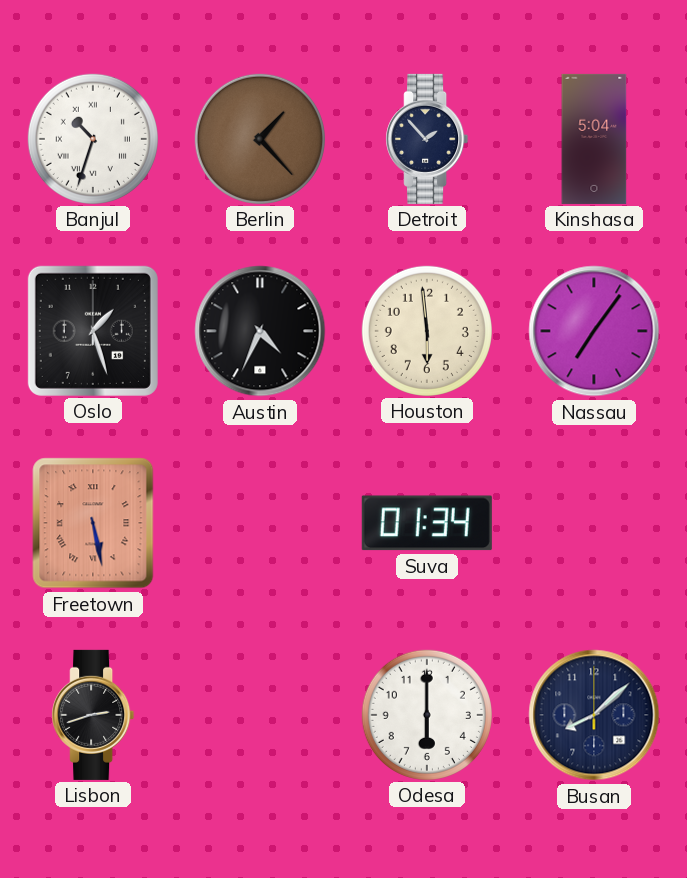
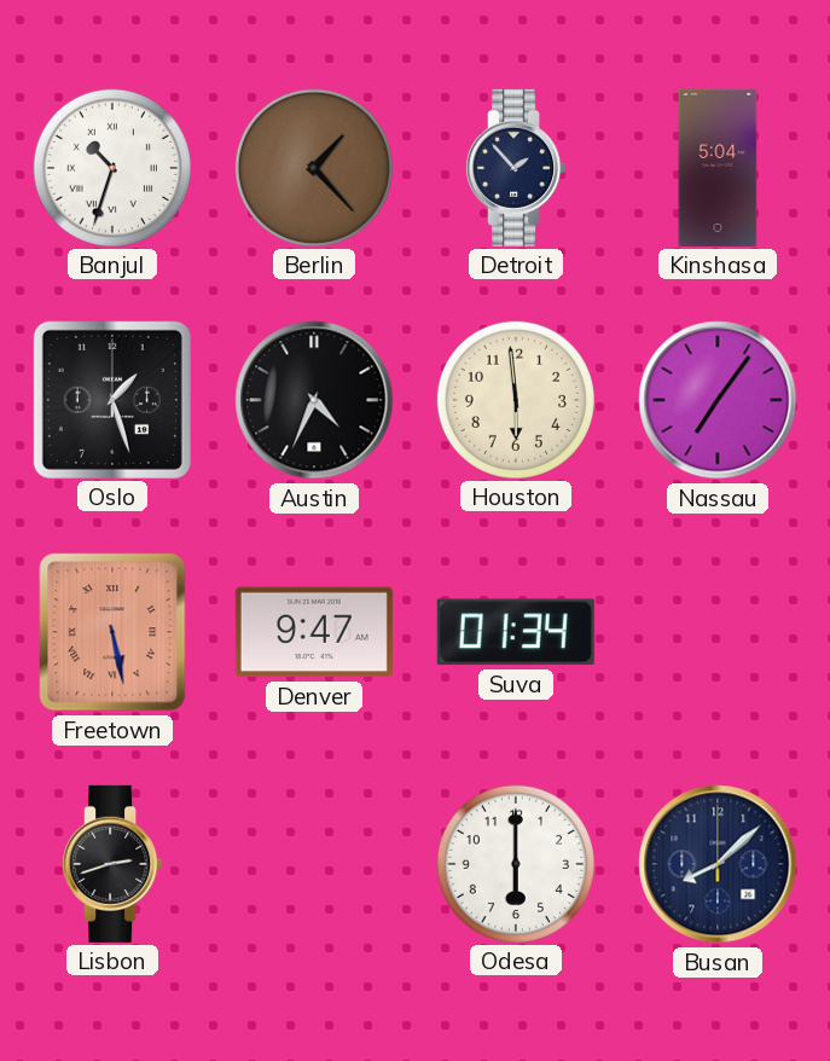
Denver: none -> 9:47
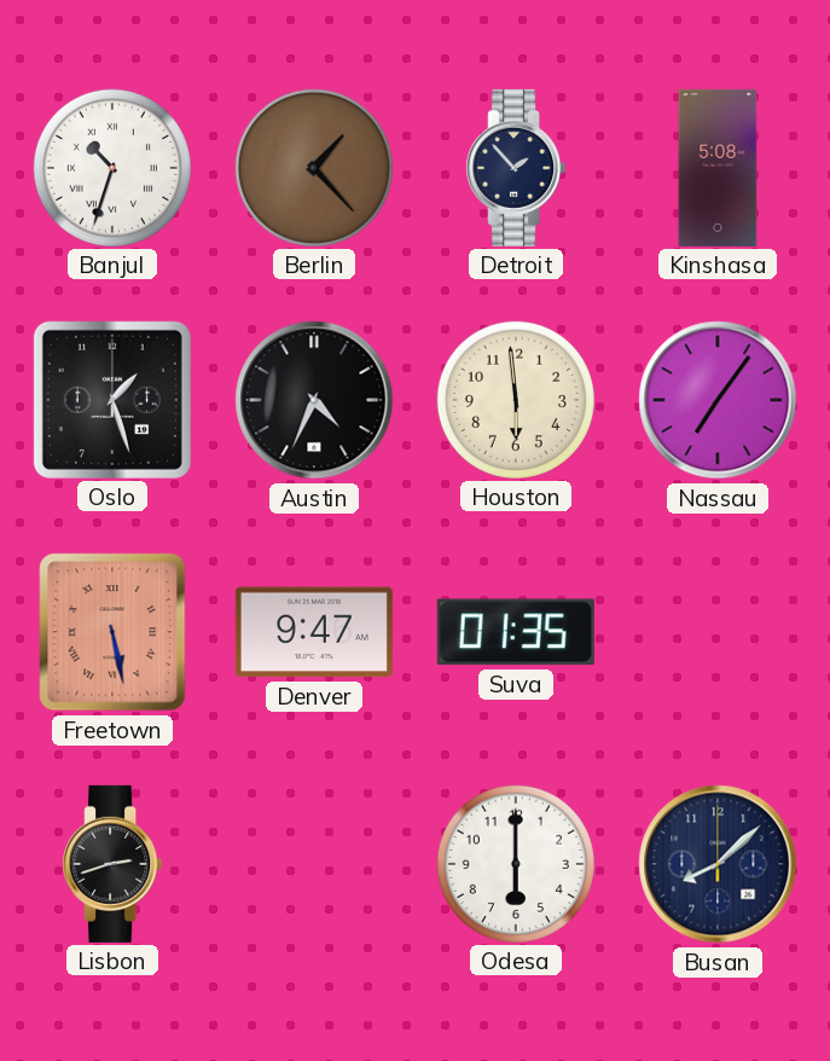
Kinshasa: 5:04 -> 5:08
Suva: 01:34 -> 01:35
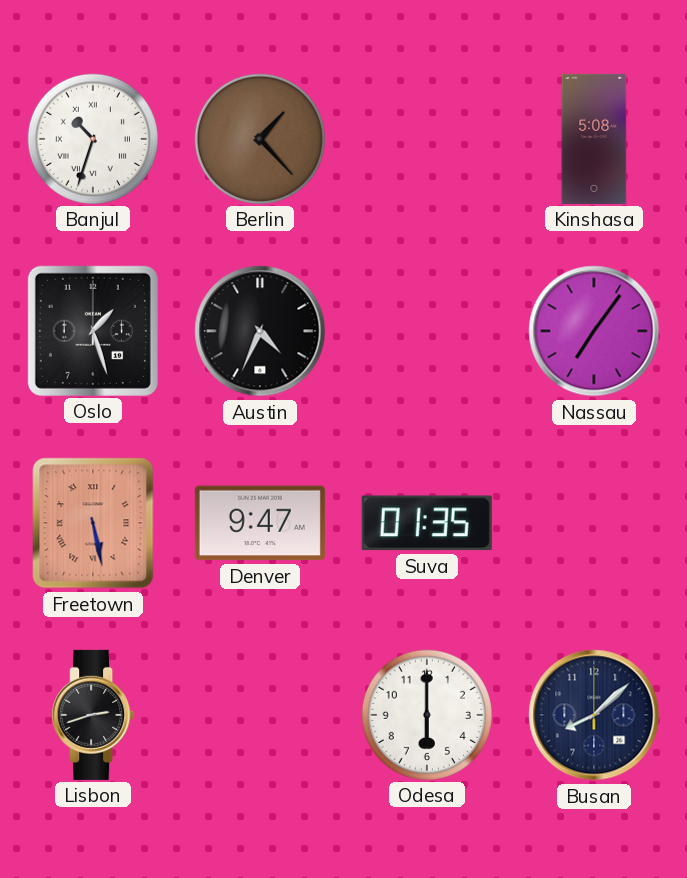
Detroit: 1:53 -> none
Houston: 5:59 -> none
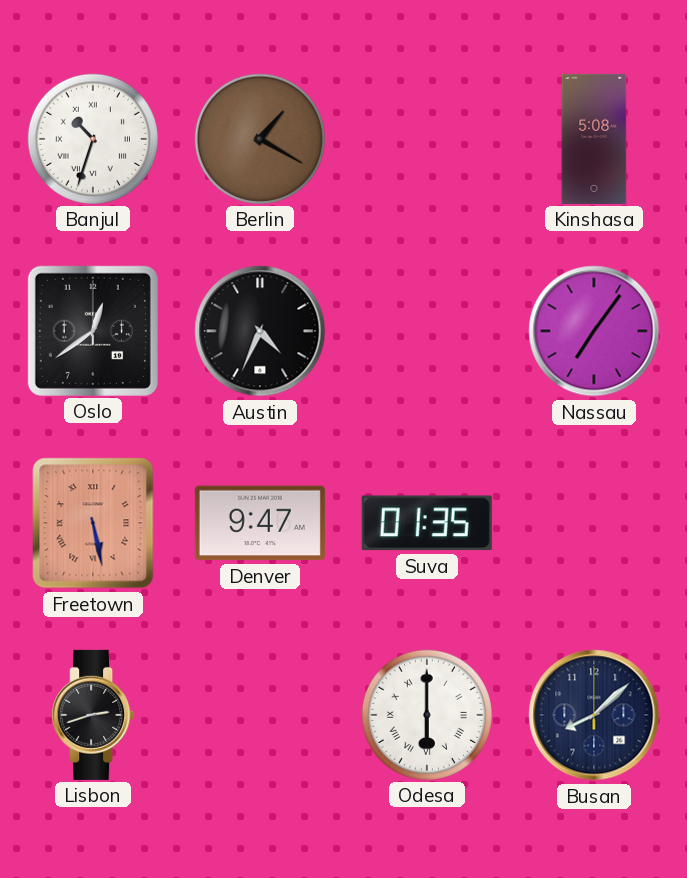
Berlin: 1:23 -> 1:20
Oslo: 1:27 -> 12:39
Odesa numerals: Arabic -> Roman
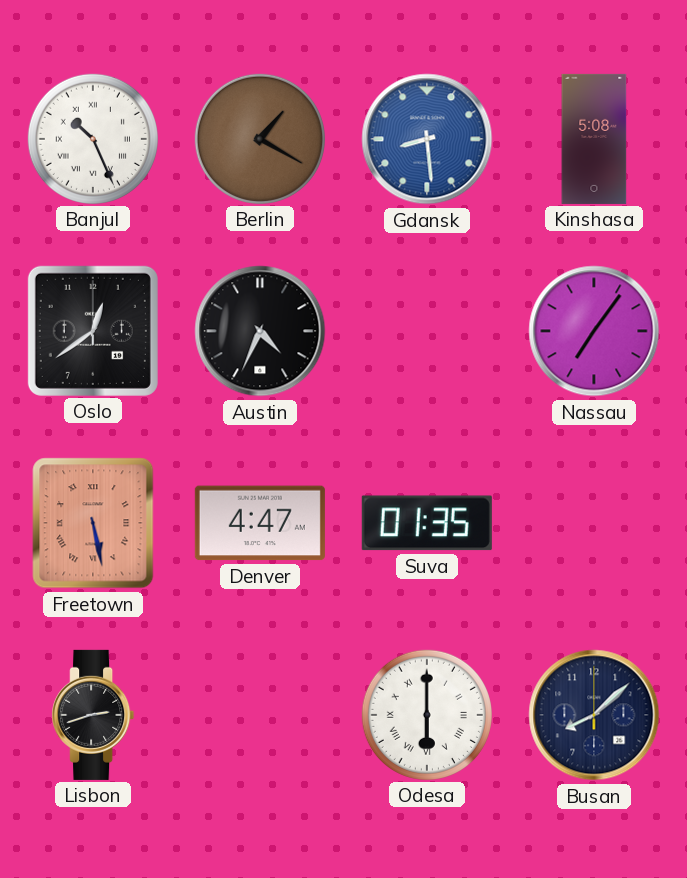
Banjul: 10:33 -> 10:26
Gdansk: none -> 8:29
Denver: 9:47 -> 4:47
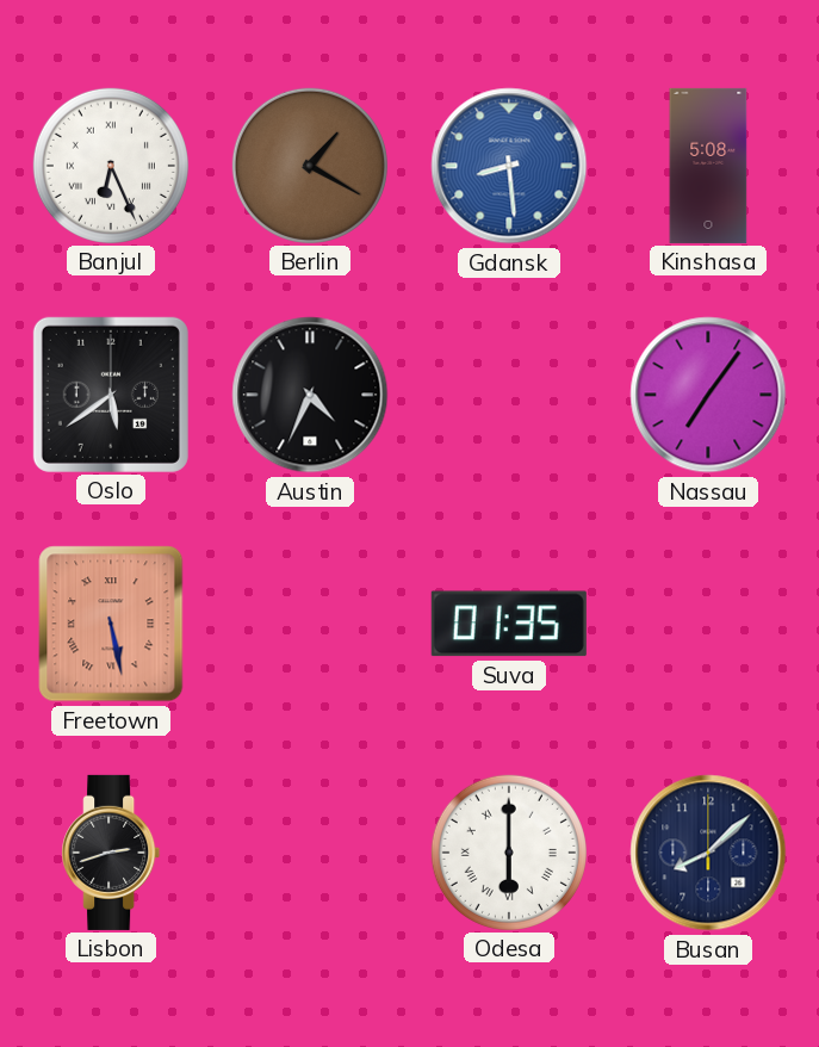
Banjul: 10:26 -> 6:26
Oslo: 12:39 -> 5:39
Denver: 4:47 -> none
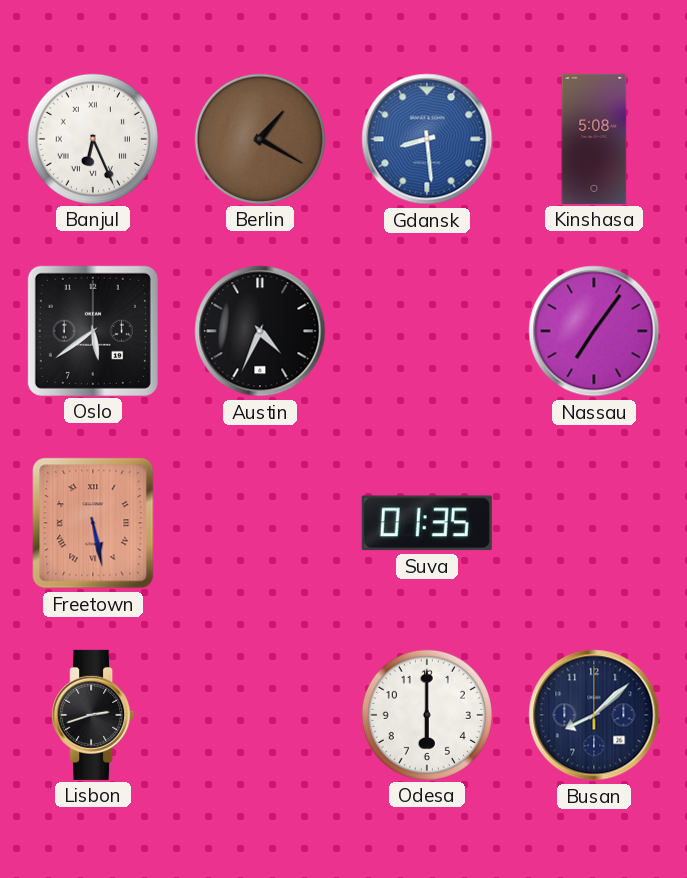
Odesa numerals: Roman -> Arabic
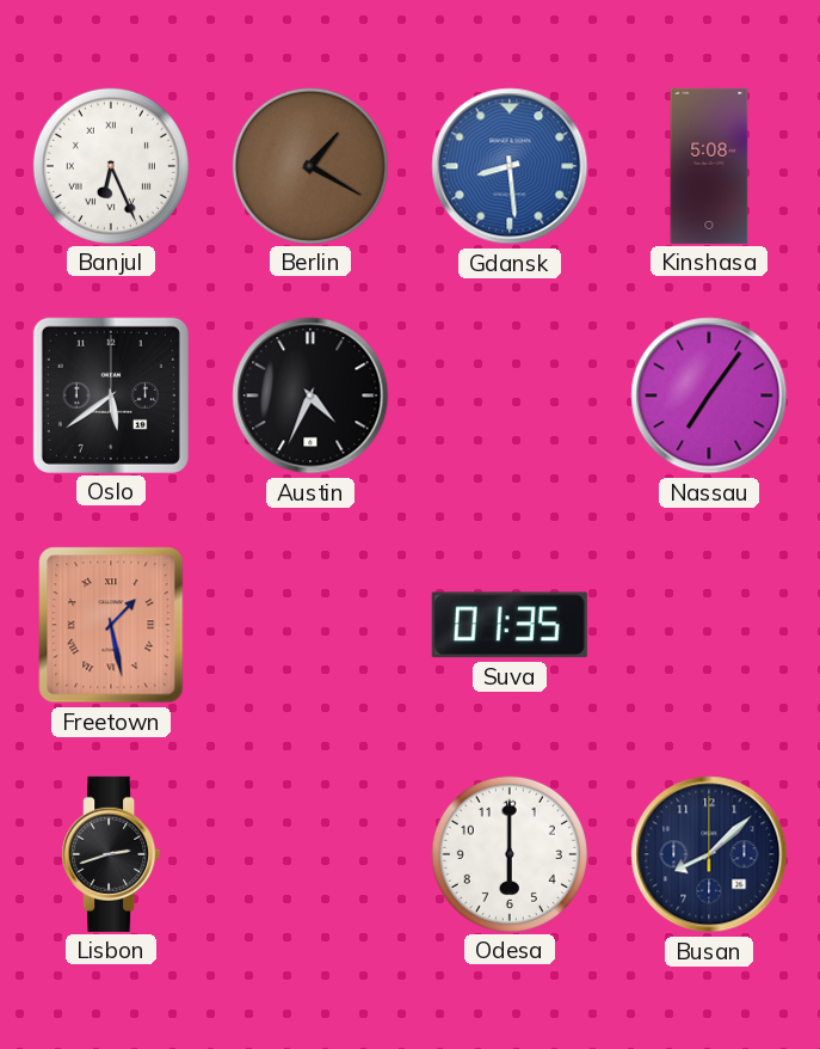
Freetown: 5:28 -> 1:28
